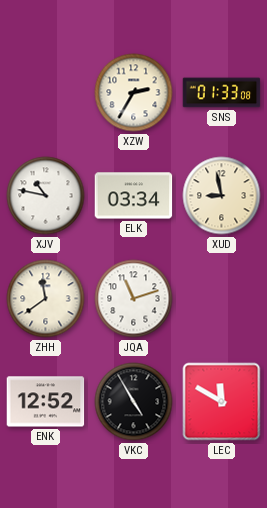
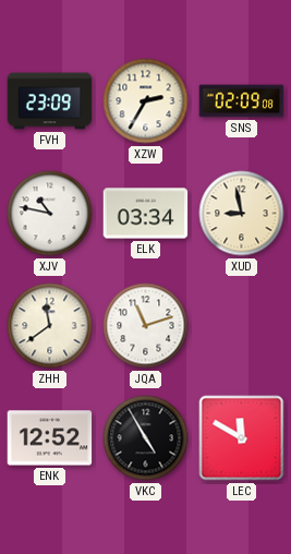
FVH: none -> 23:09
SNS: 01:33 -> 02:09
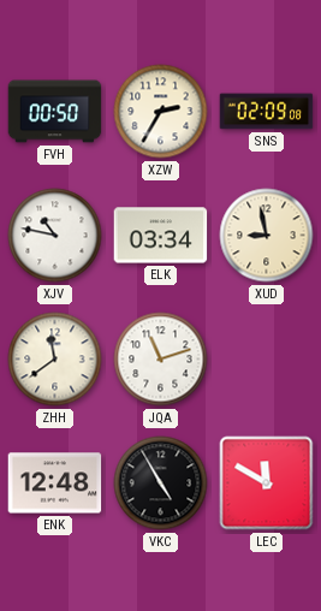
FVH: 23:09 -> 00:50
ENK: 12:52 -> 12:48
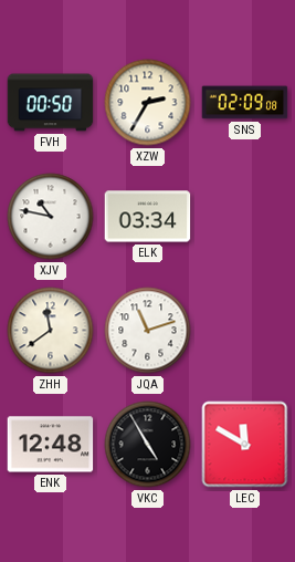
XUD: 8:58 -> none
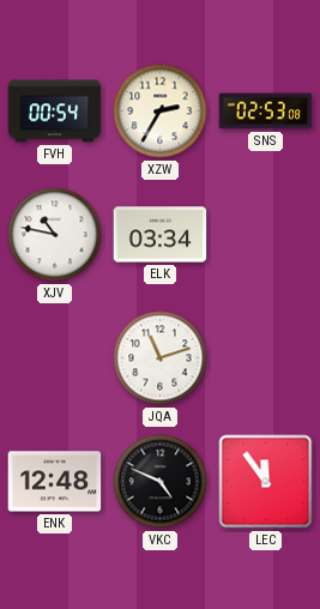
FVH: 00:50 -> 00:54
SNS: 02:09 -> 02:53
ZHH: 11:39 -> none
VKC: 4:55 -> 4:49
LEC: 11:50 -> 11:54
